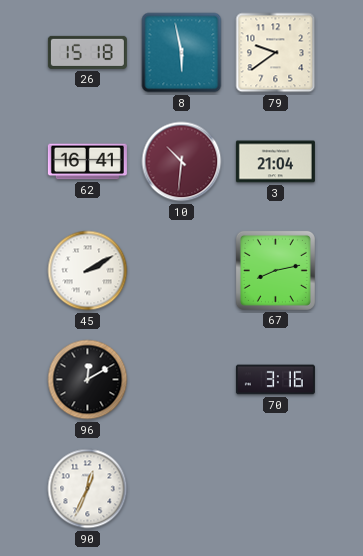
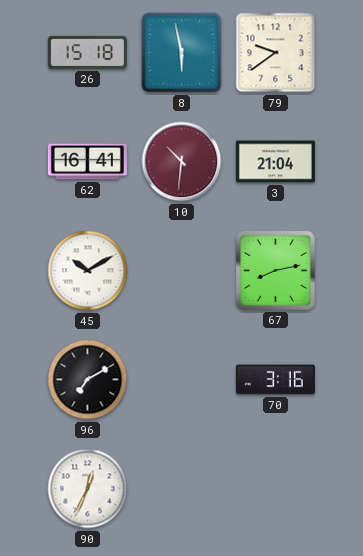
45: 2:10 -> 10:10
96: 12:10 -> 7:10
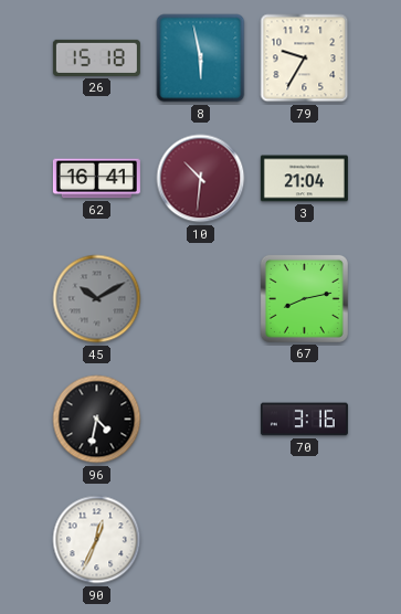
79: 9:39 -> 9:35
45 dial: white -> grey
96: 7:10 -> 4:32
